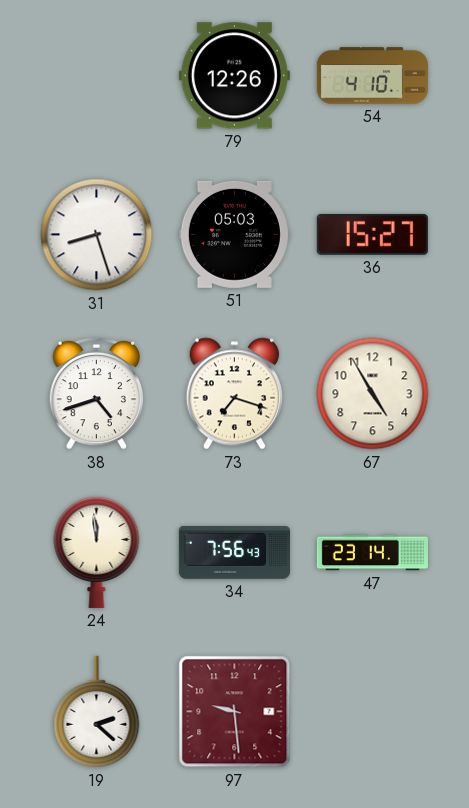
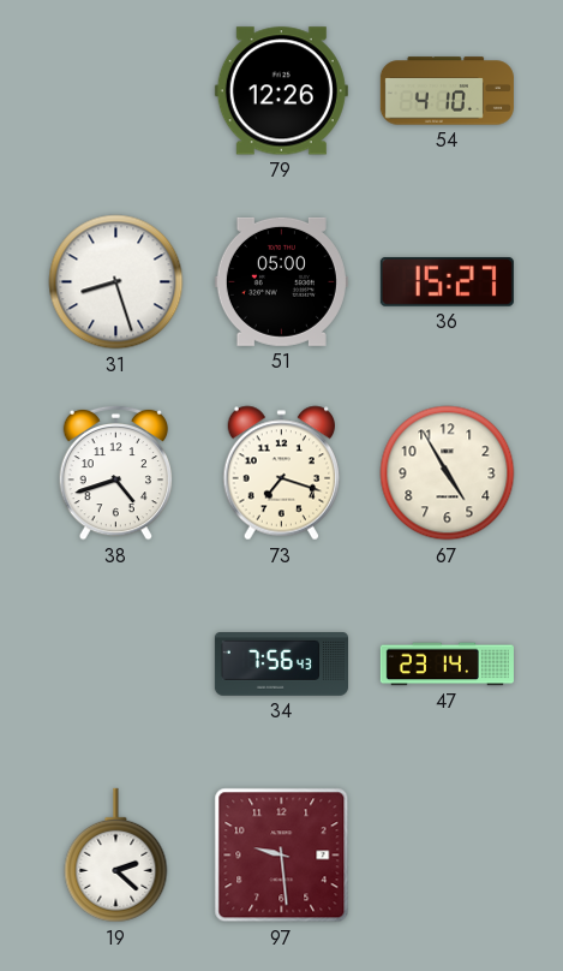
51: 05:03 -> 05:00
24: 11:59 -> none
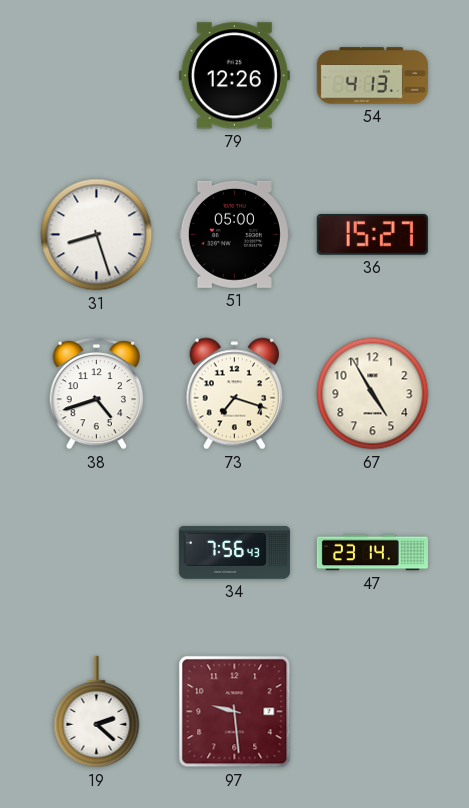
54: 4:10 -> 4:13
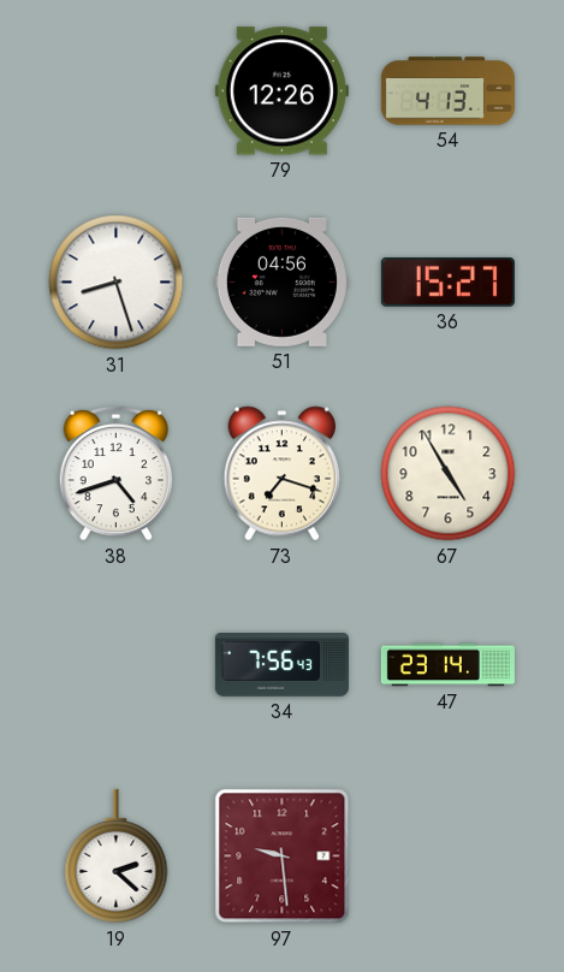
51: 05:00 -> 04:56
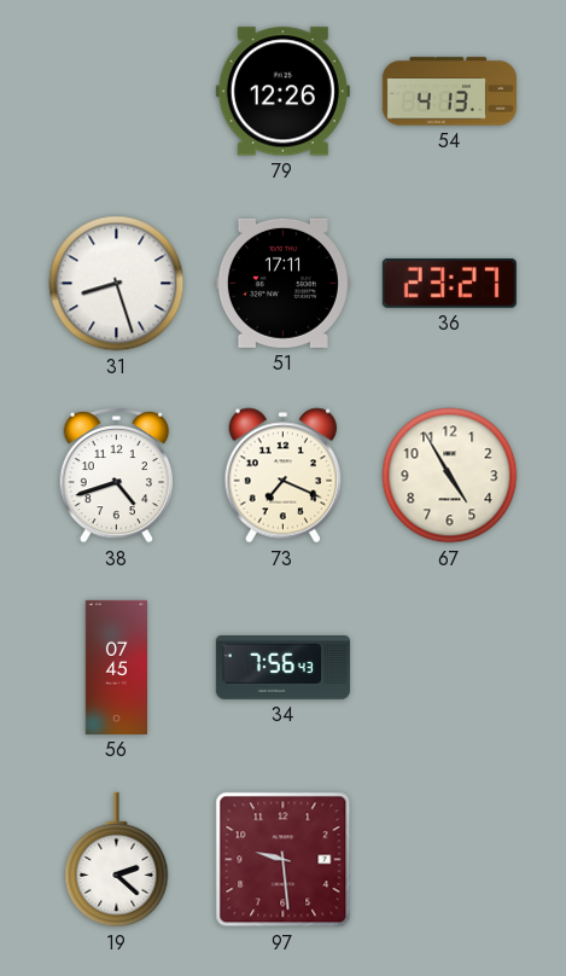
51: 04:56 -> 17:11
36: 15:27 -> 23:27
73: 7:18 -> 7:19
56: none -> 07:45
47: 23:14 -> none
